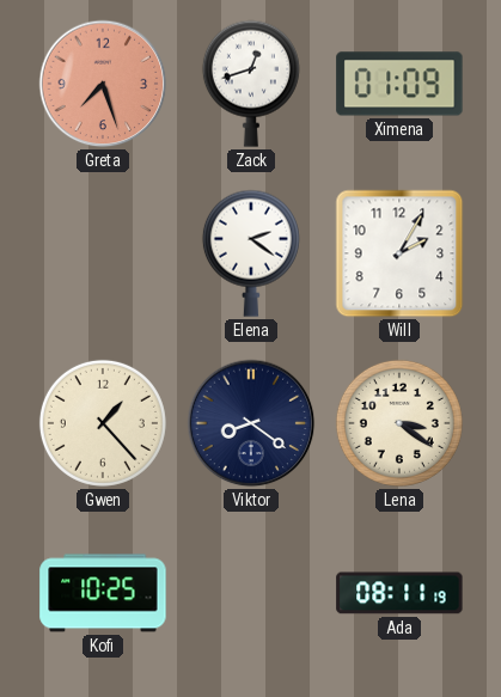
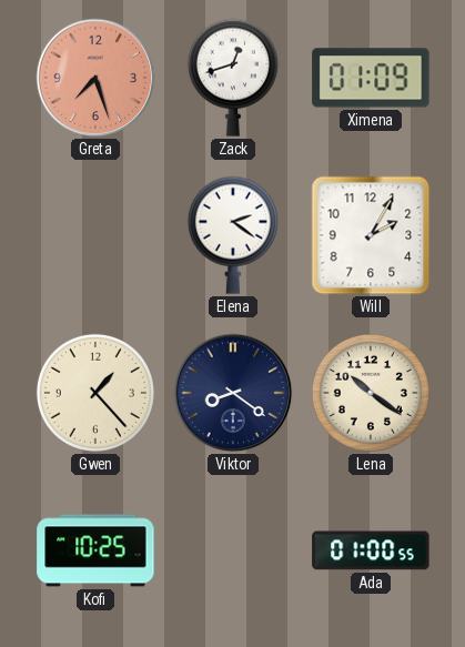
Lena: 3:21 -> 10:21
Ada: 08:11 -> 01:00
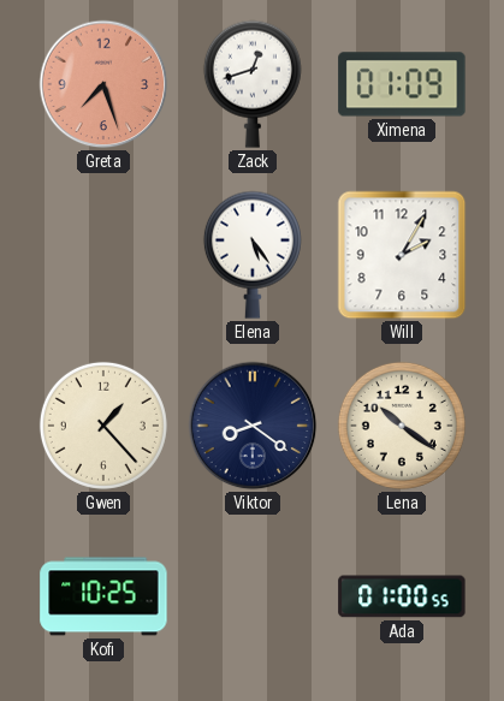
Elena: 2:21 -> 5:24
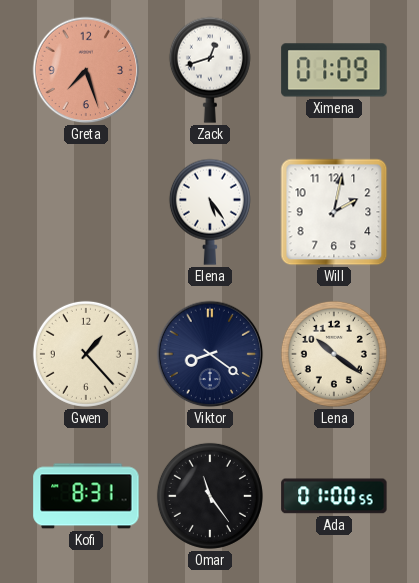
Will: 2:05 -> 2:02
Kofi: 10:25 -> 8:31
Omar: none -> 11:24
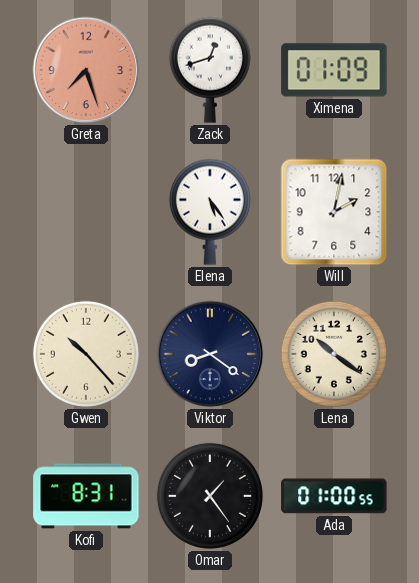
Gwen: 1:23 -> 10:23
Omar: 11:24 -> 1:24
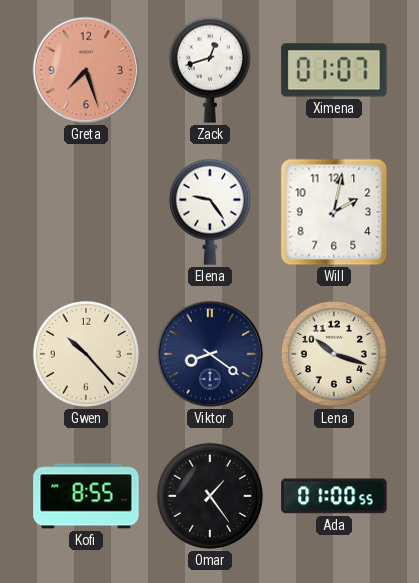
Ximena: 01:09 -> 01:07
Elena: 5:24 -> 9:24
Lena: 10:21 -> 10:18
Kofi: 8:31 -> 8:55
